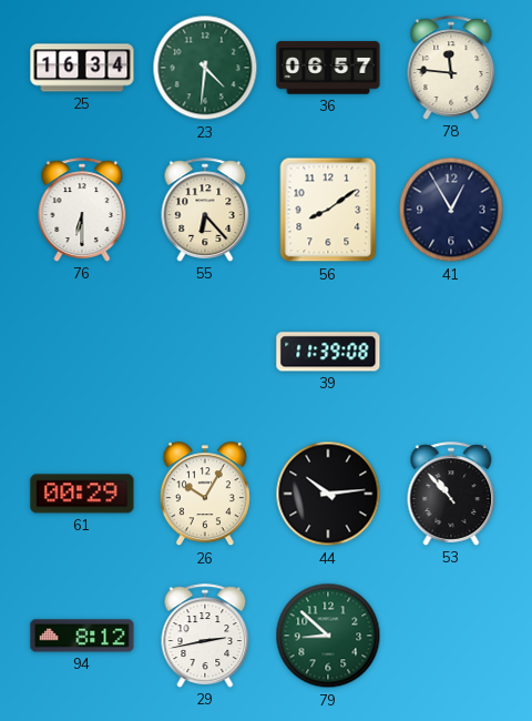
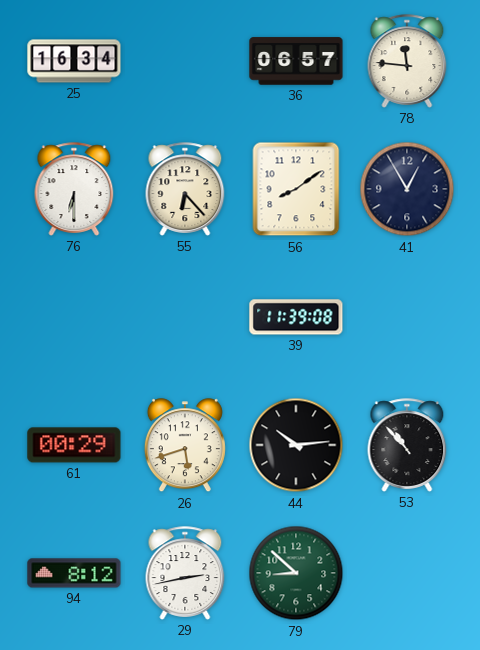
23: 4:31 -> none
26: 10:05 -> 5:42
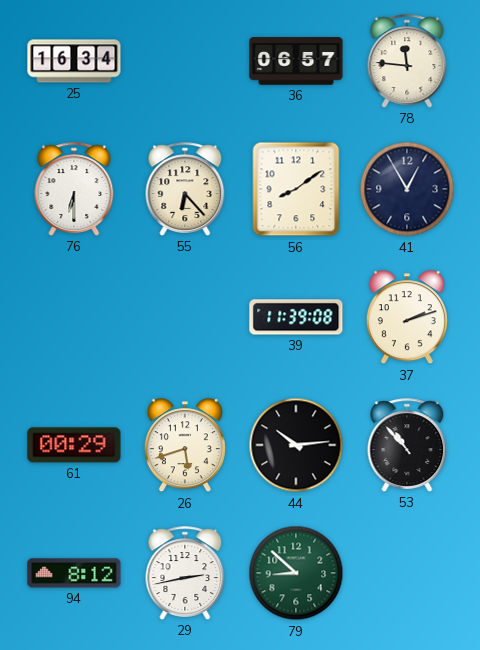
37: none -> 2:12
